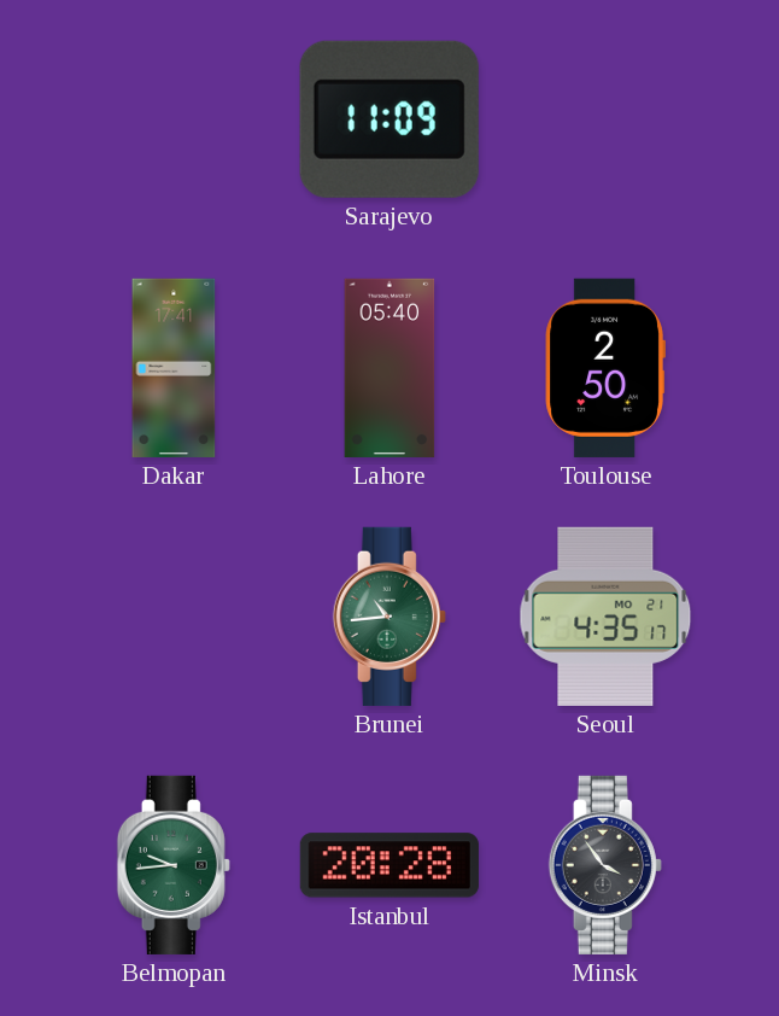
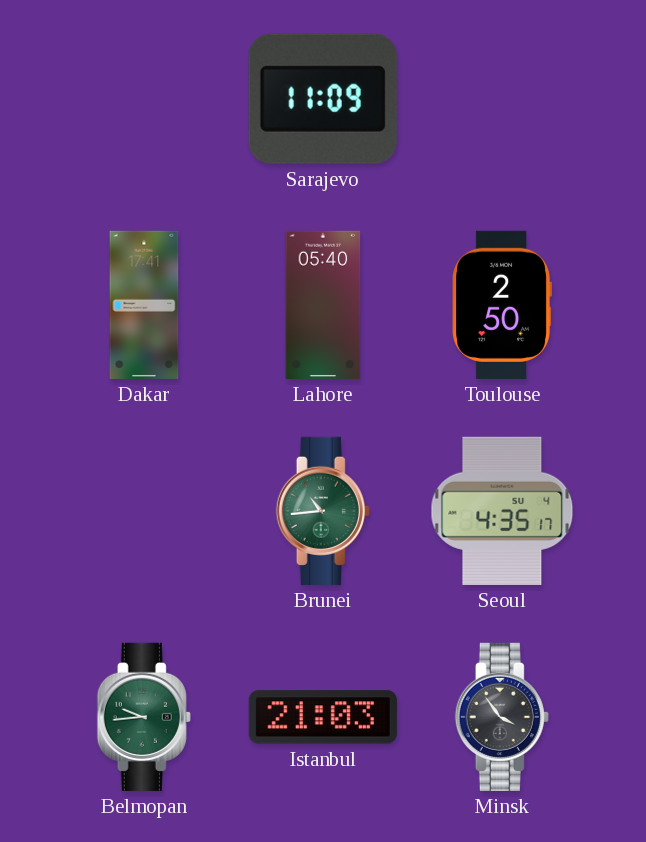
Seoul date: MO 21 -> SU 4
Istanbul: 20:28 -> 21:03
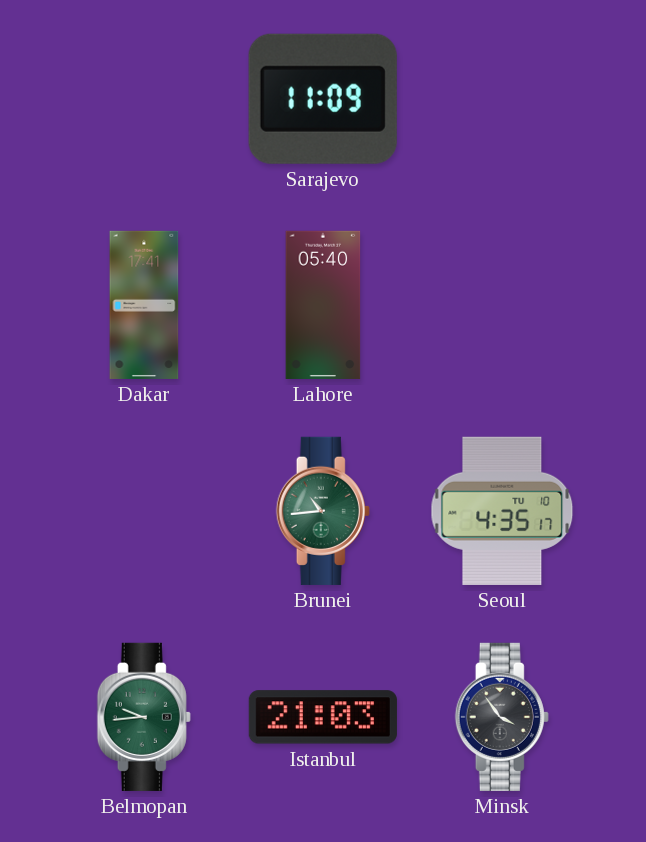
Toulouse: 2:50 -> none
Seoul date: SU 4 -> TU 10
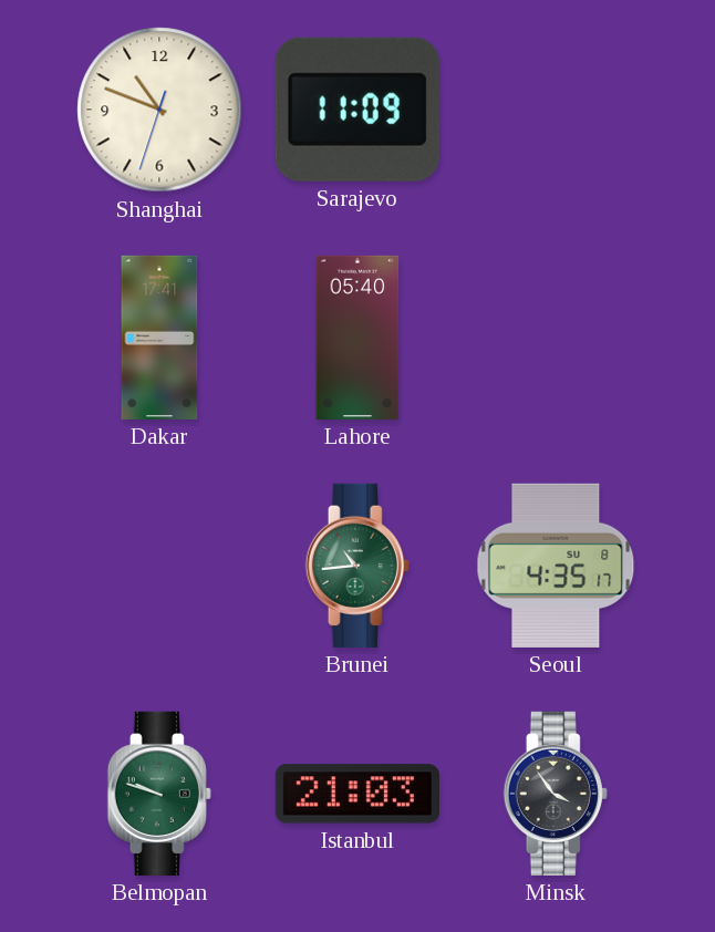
Shanghai: none -> 10:48
Seoul date: TU 10 -> SU 8
Belmopan: 9:44 -> 9:48
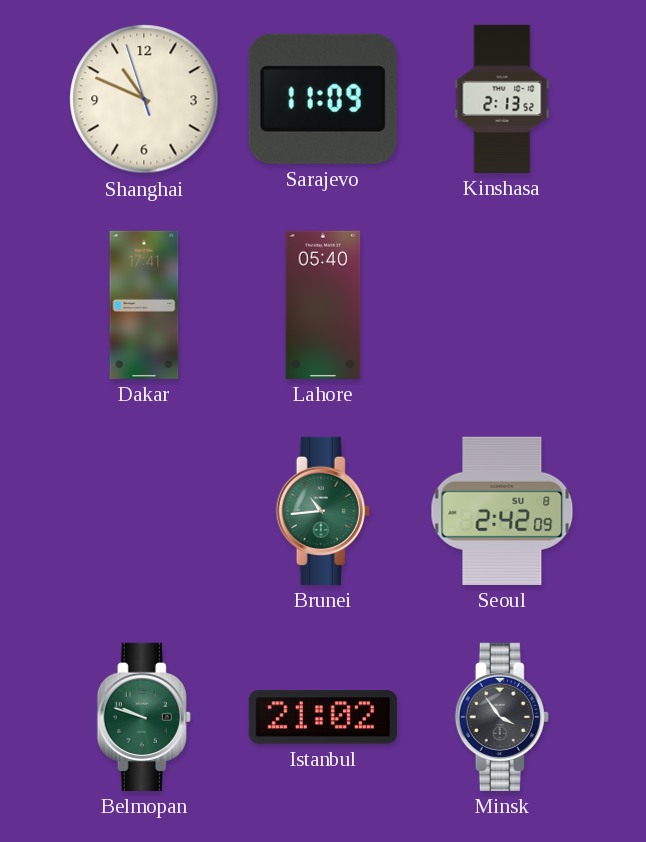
Shanghai: 10:48:33 -> 10:48:57
Kinshasa: none -> 2:13
Seoul: 4:35 -> 2:42
Istanbul: 21:03 -> 21:02
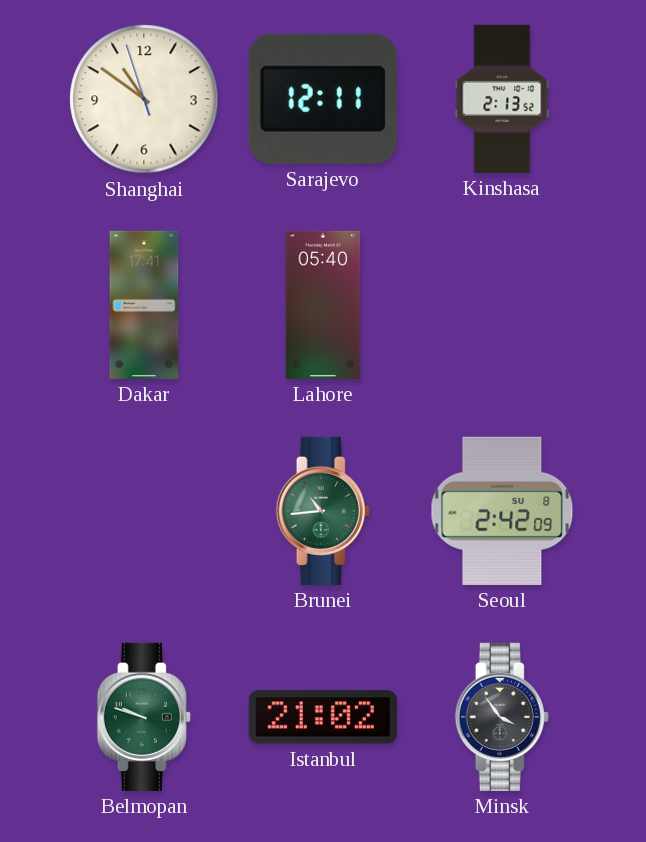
Shanghai: 10:48 -> 10:50
Sarajevo: 11:09 -> 12:11
